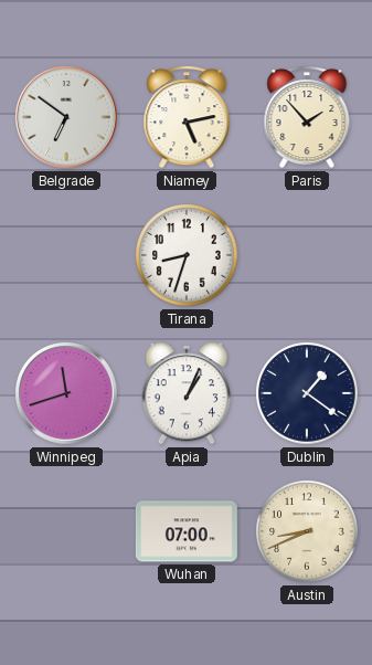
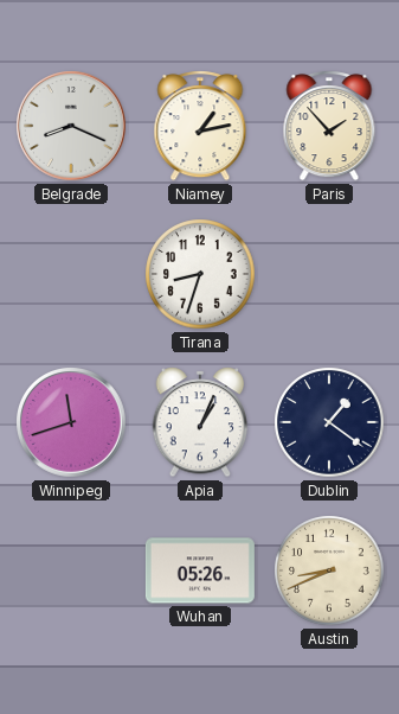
Belgrade: 6:51 -> 8:19
Niamey: 5:13 -> 1:13
Wuhan: 07:00 -> 05:26
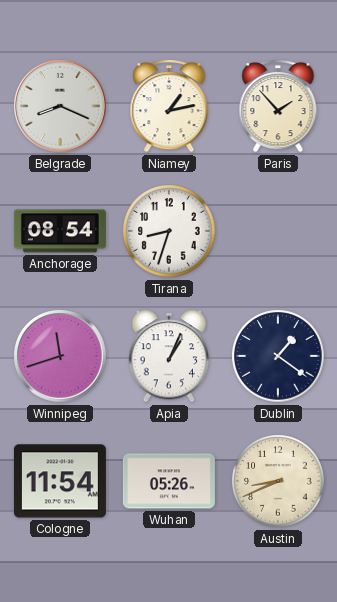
Anchorage: none -> 08:54
Cologne: none -> 11:54
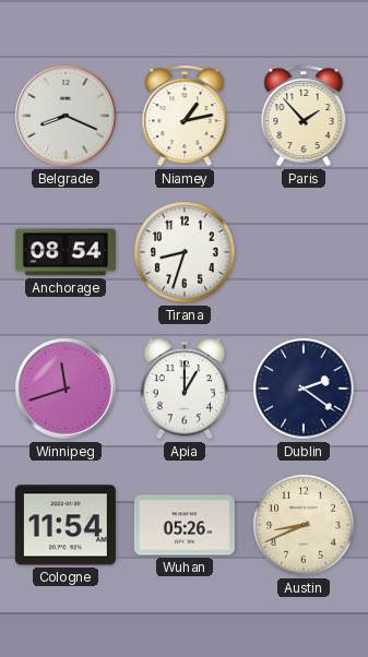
Apia: 1:04 -> 1:00
Dublin: 1:21 -> 2:21
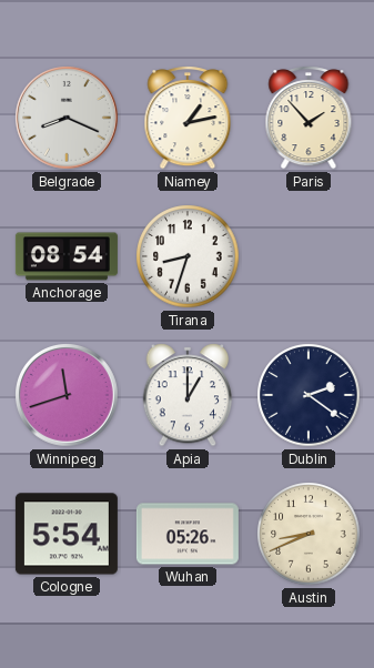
Cologne: 11:54 -> 5:54
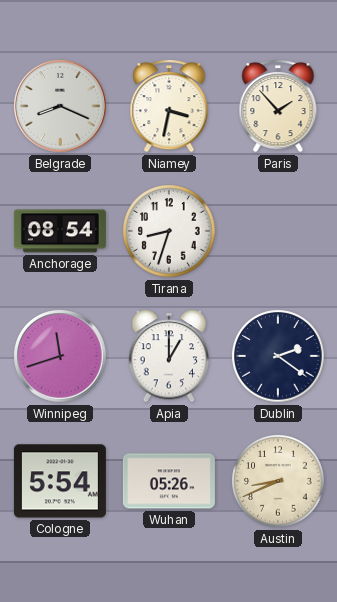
Niamey: 1:13 -> 3:32
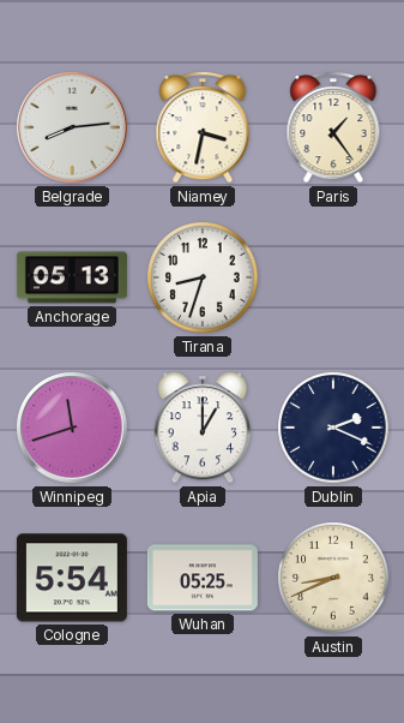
Belgrade: 8:19 -> 8:14
Paris: 1:53 -> 1:24
Anchorage: 08:54 -> 05:13
Dublin: 2:21 -> 2:19
Wuhan: 05:26 -> 05:25
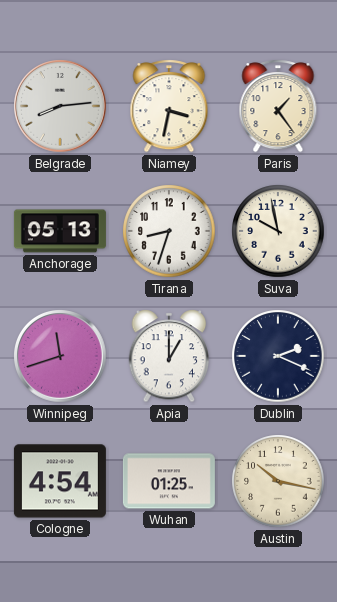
Suva: none -> 9:58
Cologne: 5:54 -> 4:54
Wuhan: 05:25 -> 01:25
Austin: 8:41 -> 10:17
